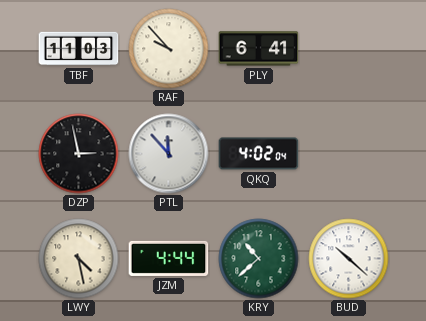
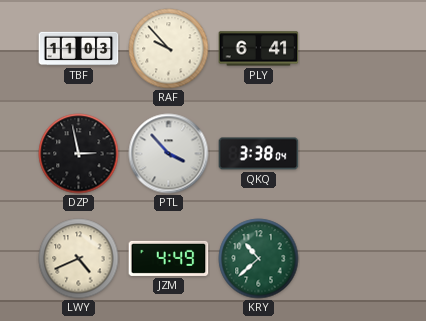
PTL: 11:53 -> 3:53
QKQ: 4:02 -> 3:38
LWY: 4:28 -> 4:41
JZM: 4:44 -> 4:49
BUD: 10:22 -> none
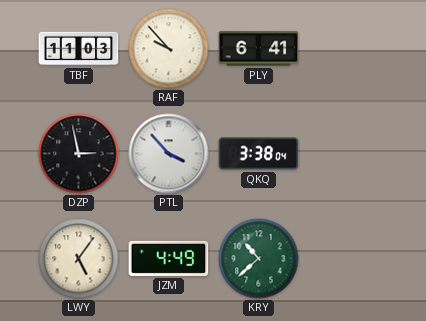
LWY: 4:41 -> 5:06
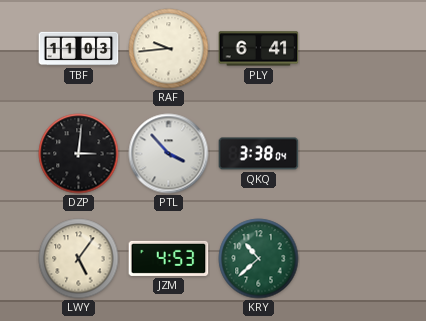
RAF: 9:53 -> 9:44
DZP: 2:58 -> 3:01
JZM: 4:49 -> 4:53
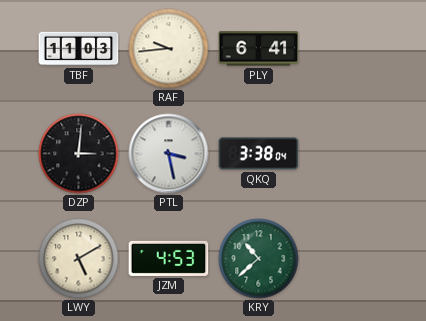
PTL: 3:53 -> 3:28
LWY: 5:06 -> 5:10
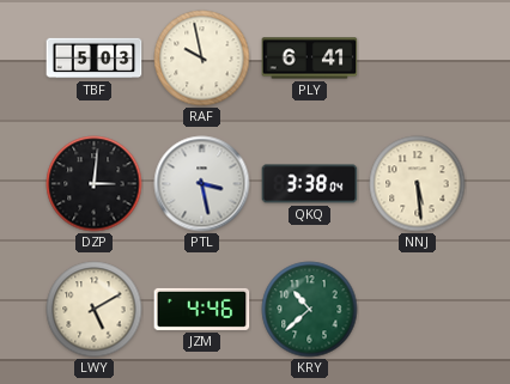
TBF: 11:03 -> 5:03
RAF: 9:44 -> 9:58
NNJ: none -> 5:29
JZM: 4:53 -> 4:46
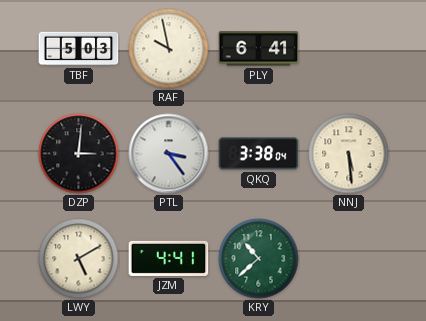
PTL: 3:28 -> 3:24
JZM: 4:46 -> 4:41
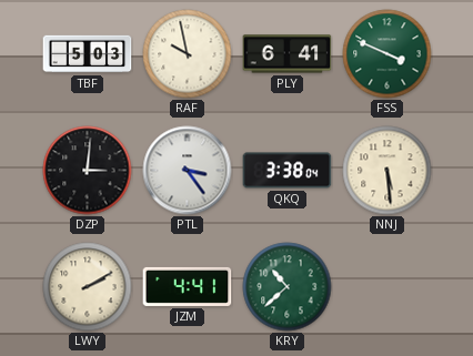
FSS: none -> 3:49
LWY: 5:10 -> 2:10
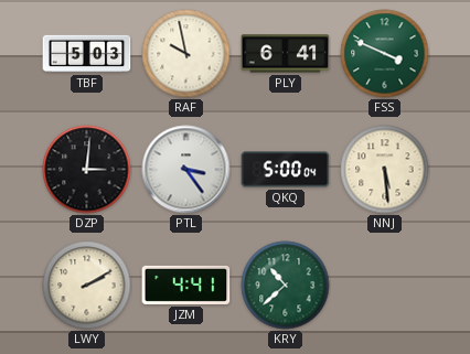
QKQ: 3:38 -> 5:00
